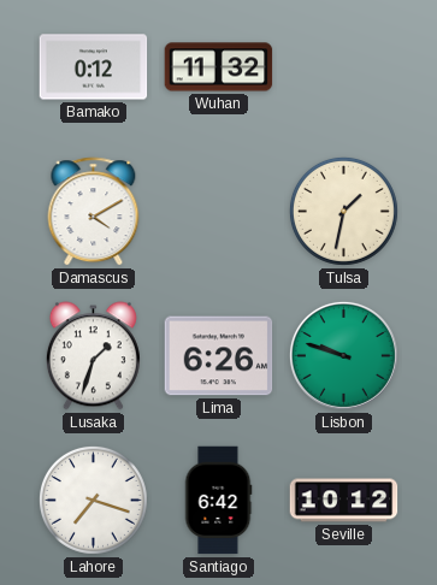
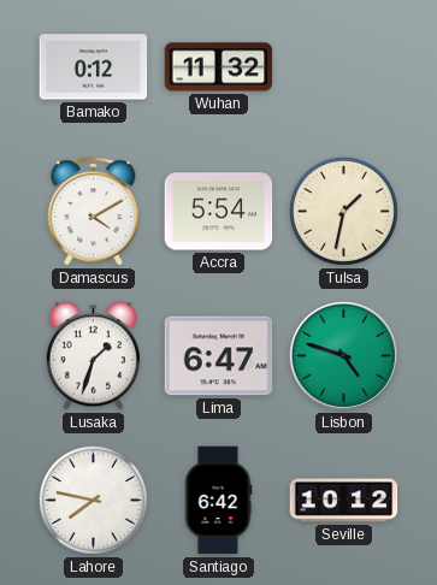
Accra: none -> 5:54
Lima: 6:26 -> 6:47
Lisbon: 9:48 -> 4:48
Lahore: 7:18 -> 7:47
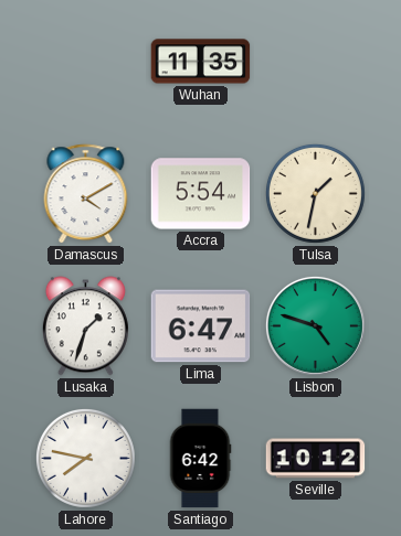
Bamako: 0:12 -> none
Wuhan: 11:32 -> 11:35
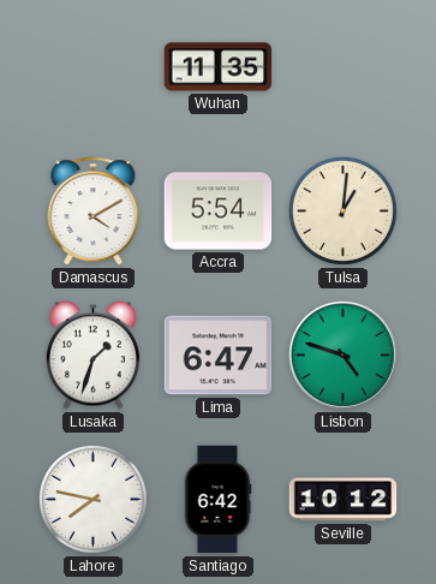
Tulsa: 1:32 -> 1:01
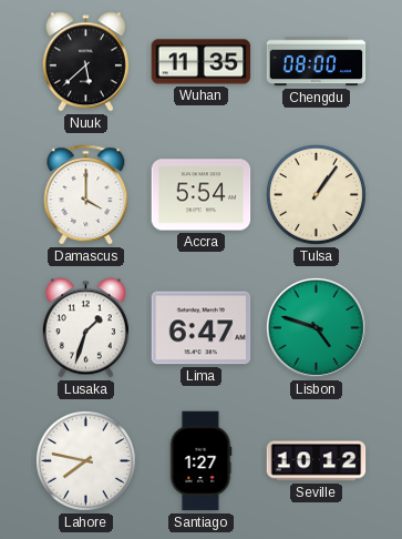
Nuuk: none -> 5:38
Chengdu: none -> 08:00
Damascus: 4:10 -> 4:00
Tulsa: 1:01 -> 1:06
Santiago: 6:42 -> 1:27
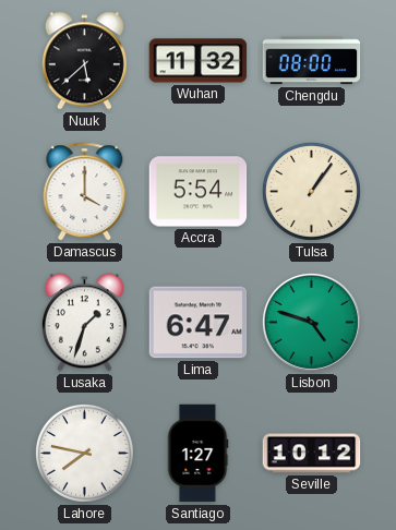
Wuhan: 11:35 -> 11:32
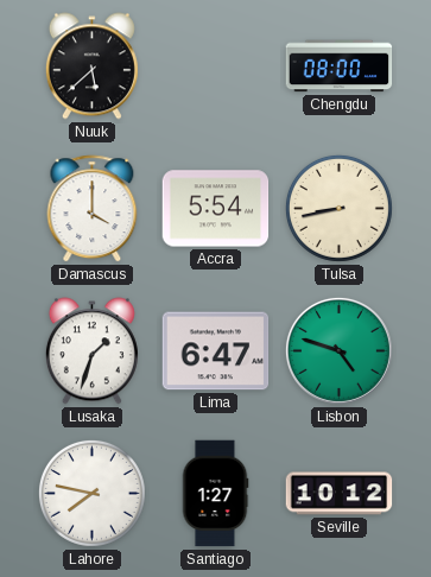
Wuhan: 11:32 -> none
Tulsa: 1:06 -> 8:43
